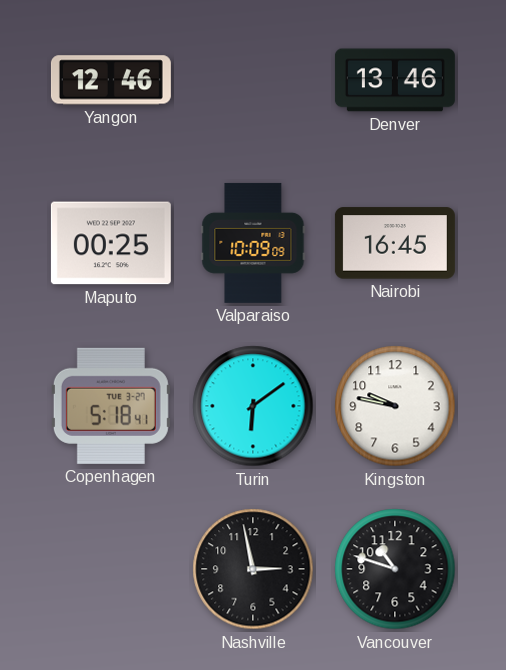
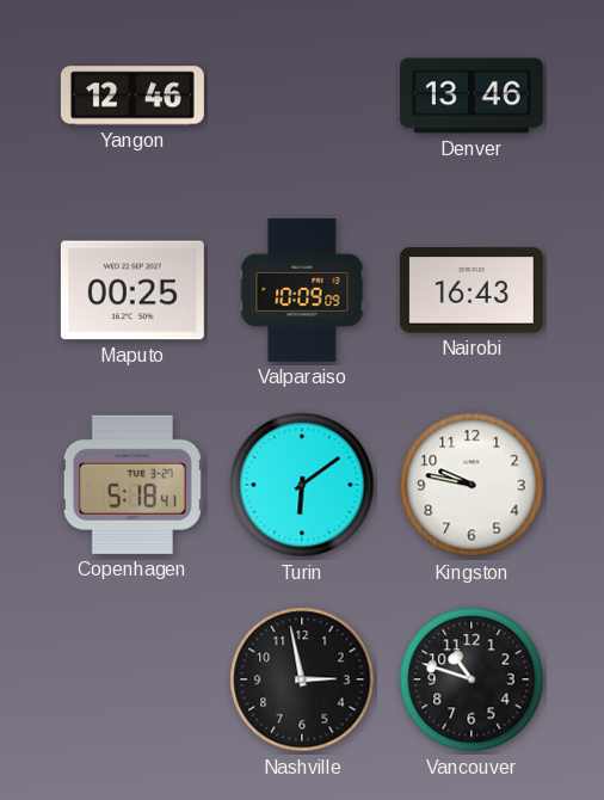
Nairobi: 16:45 -> 16:43
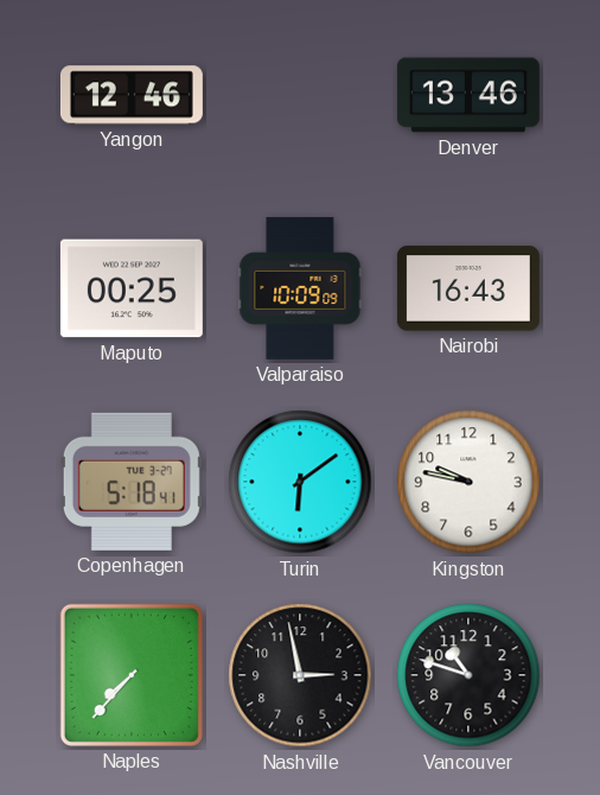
Naples: none -> 7:37
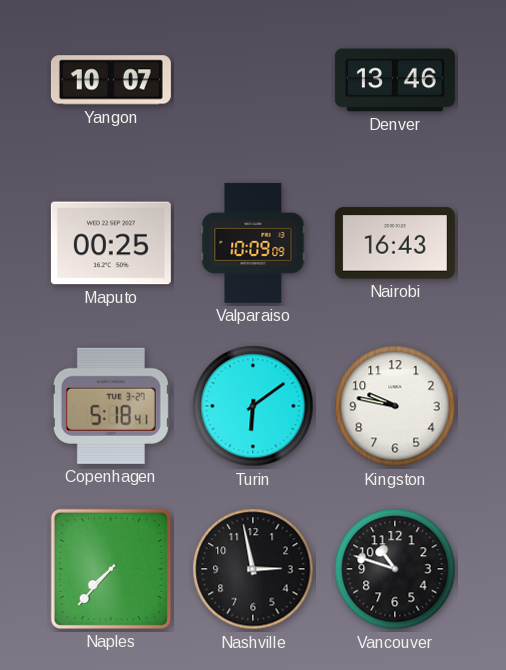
Yangon: 12:46 -> 10:07
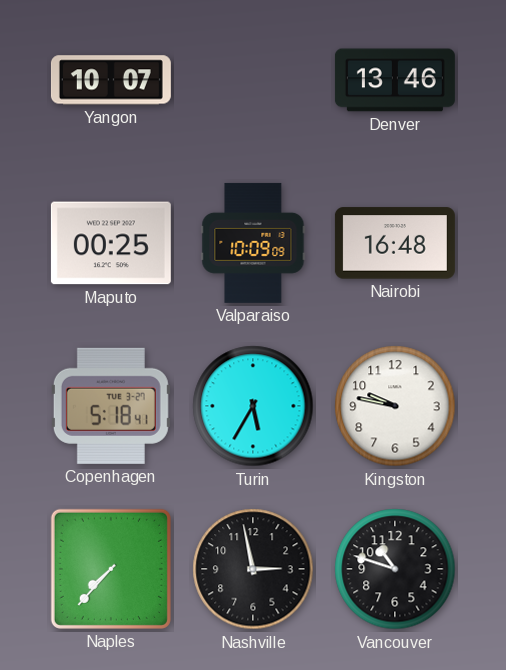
Nairobi: 16:43 -> 16:48
Turin: 6:09 -> 5:35
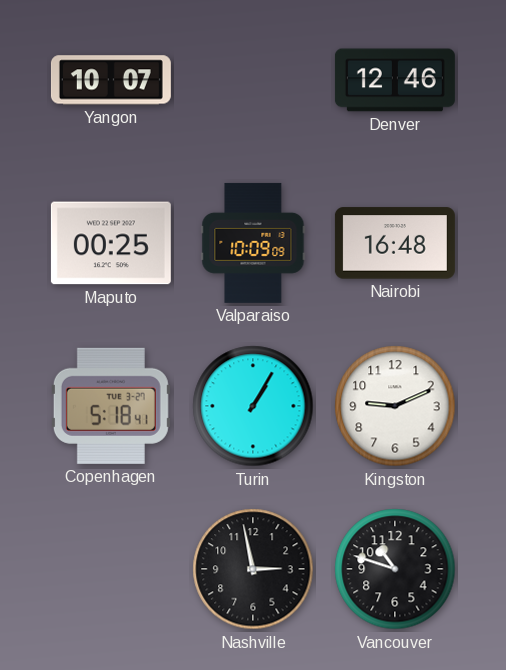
Denver: 13:46 -> 12:46
Turin: 5:35 -> 1:05
Kingston: 9:47 -> 9:11
Naples: 7:37 -> none
